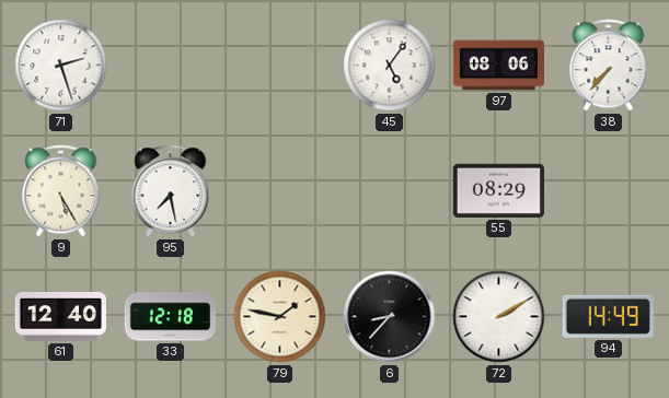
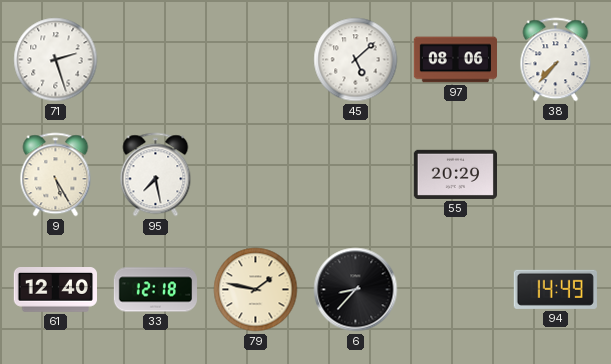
45: 5:06 -> 5:08
55: 08:29 -> 20:29
72: 2:10 -> none
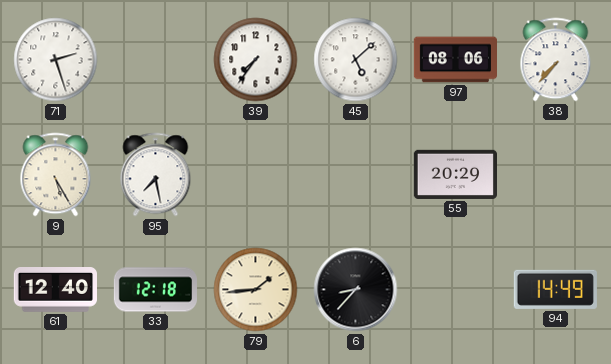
39: none -> 7:36
79: 1:47 -> 1:44
